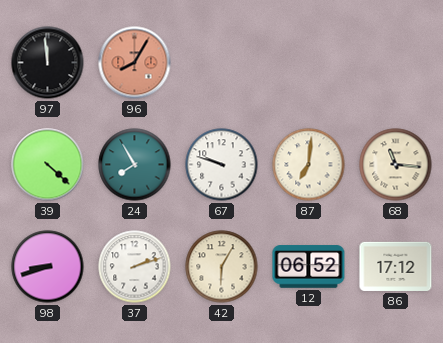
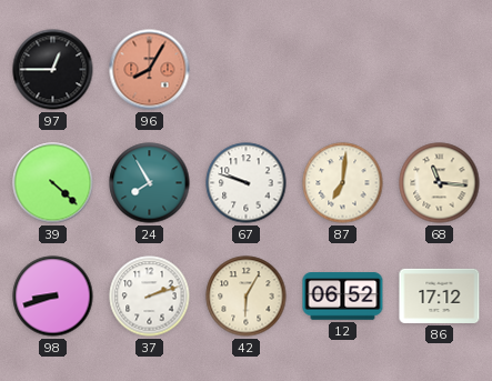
97: 11:59 -> 12:45
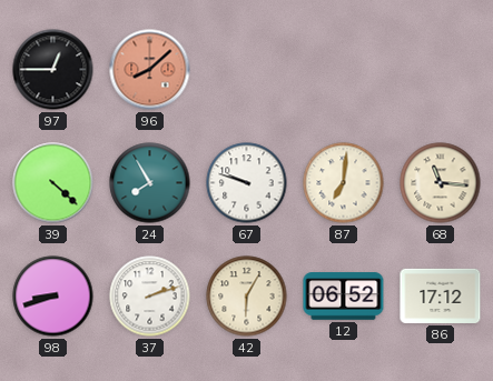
96: 8:05 -> 8:08
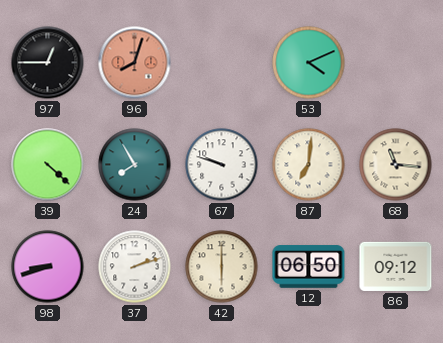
96: 8:08 -> 8:03
53: none -> 4:11
42: 6:05 -> 6:00
12: 06:52 -> 06:50
86: 17:12 -> 09:12
